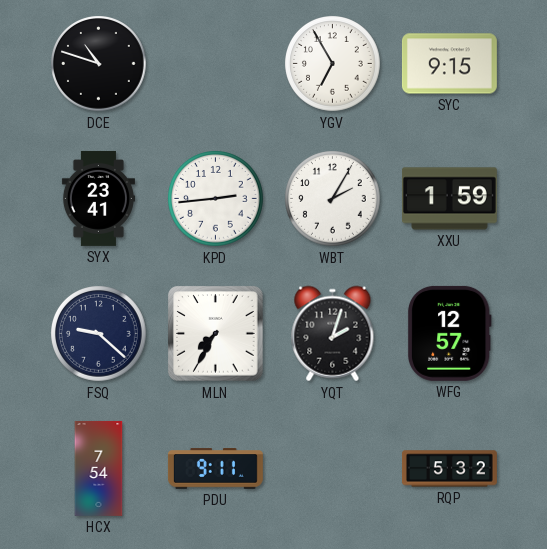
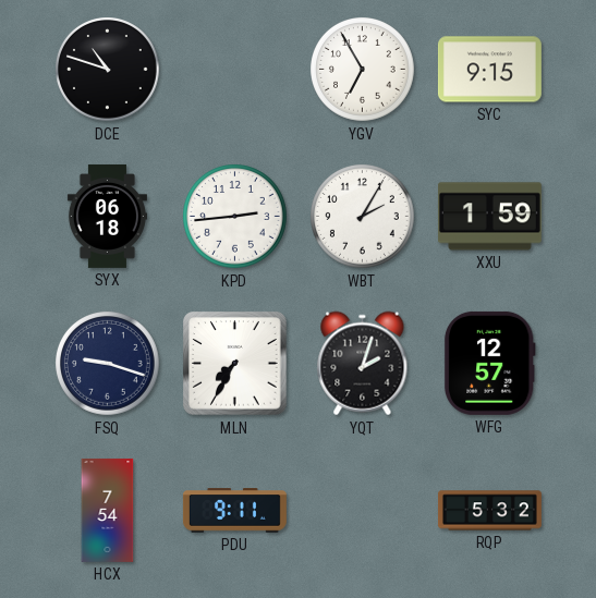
SYX: 23:41 -> 06:18
FSQ: 9:22 -> 9:18
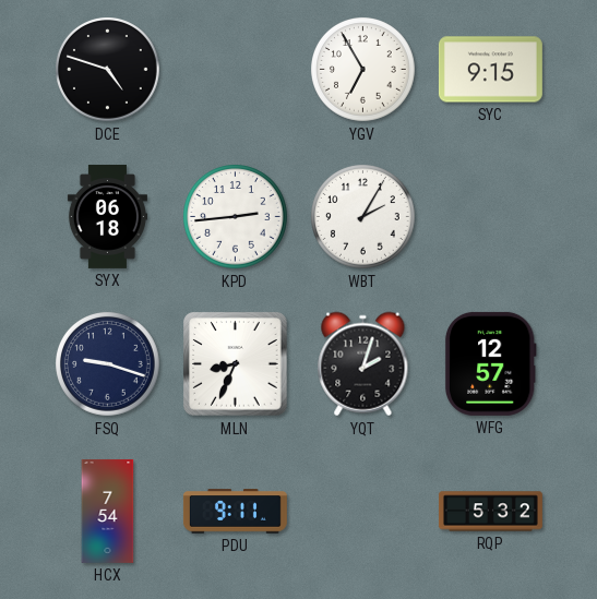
DCE: 10:48 -> 4:48
XXU: 1:59 -> none
MLN: 7:35 -> 8:34
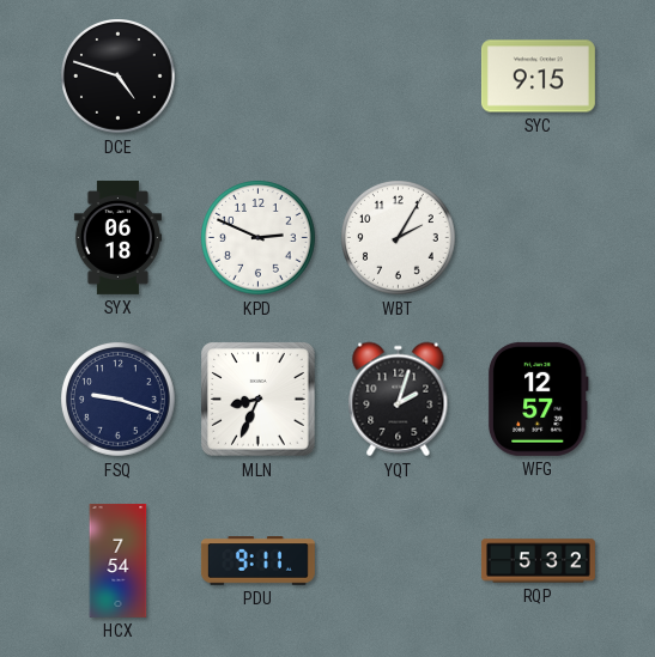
YGV: 6:55 -> none
KPD: 2:44 -> 2:49
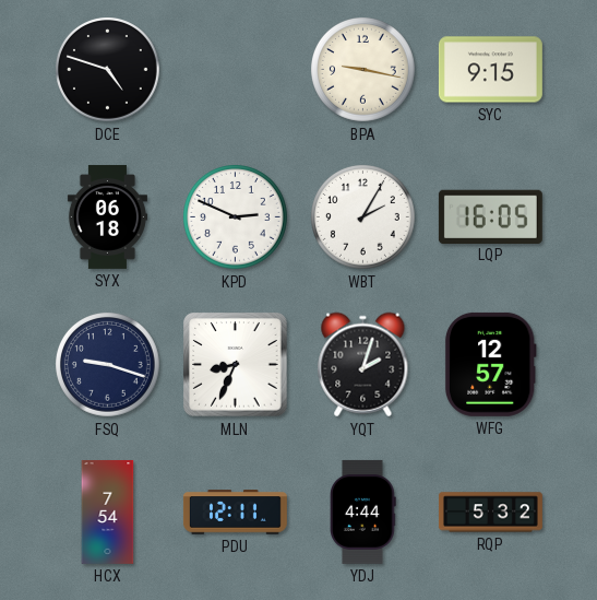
BPA: none -> 9:17
LQP: none -> 16:05
PDU: 9:11 -> 12:11
YDJ: none -> 4:44
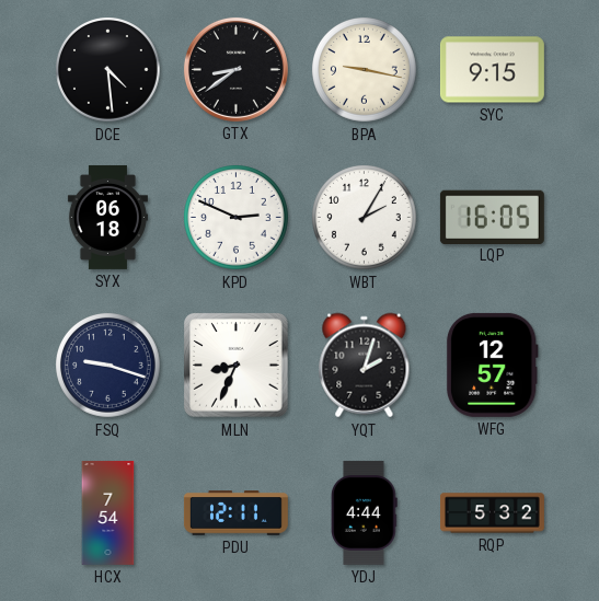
DCE: 4:48 -> 4:29
GTX: none -> 8:39
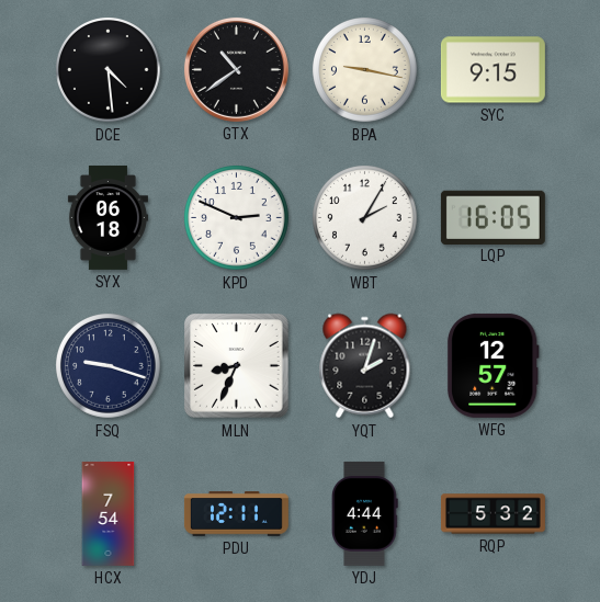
GTX: 8:39 -> 10:39
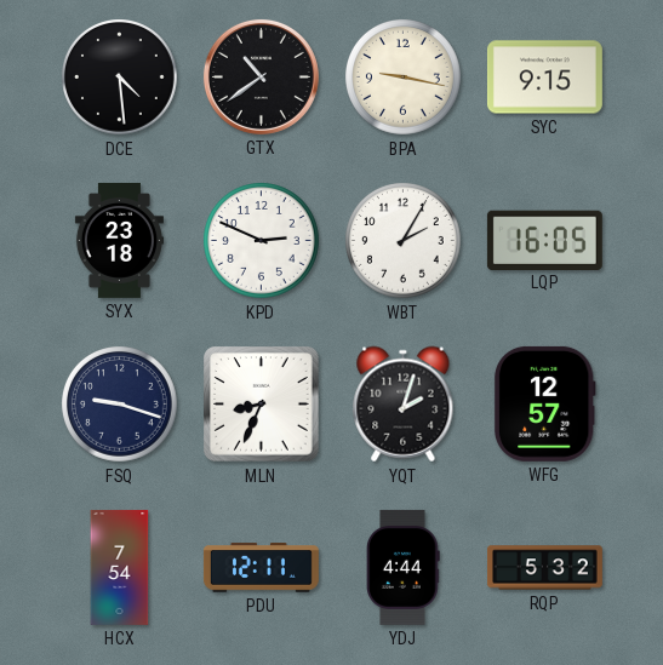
SYX: 06:18 -> 23:18
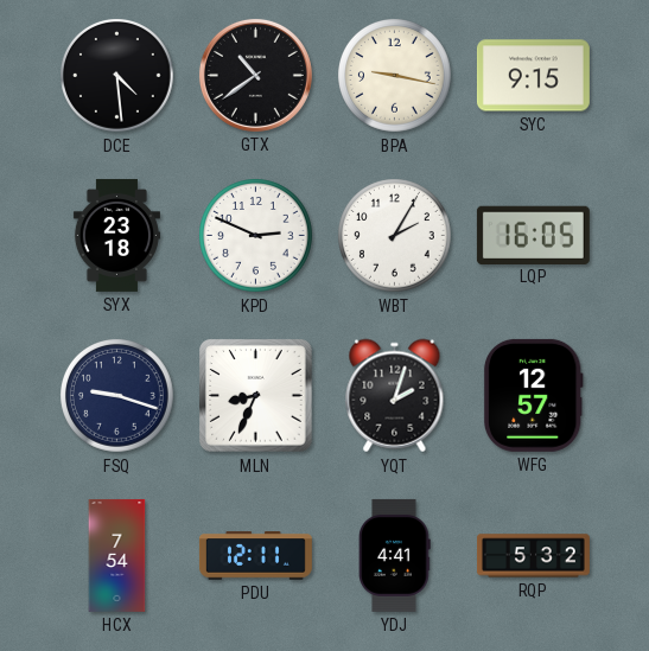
YDJ: 4:44 -> 4:41
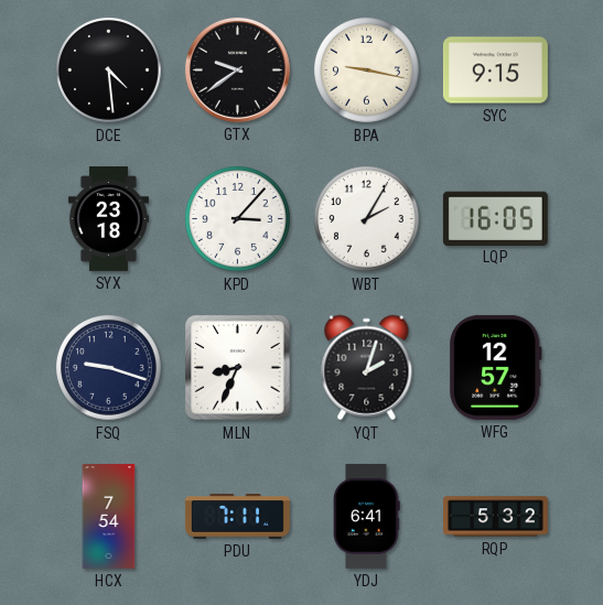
GTX: 10:39 -> 9:39
KPD: 2:49 -> 3:07
PDU: 12:11 -> 7:11
YDJ: 4:41 -> 6:41
